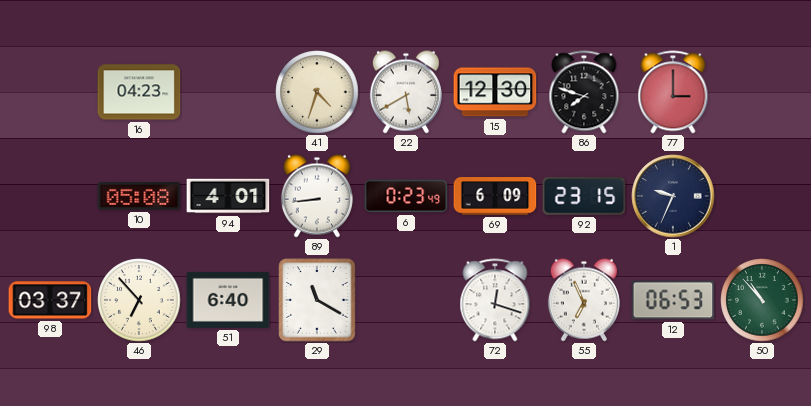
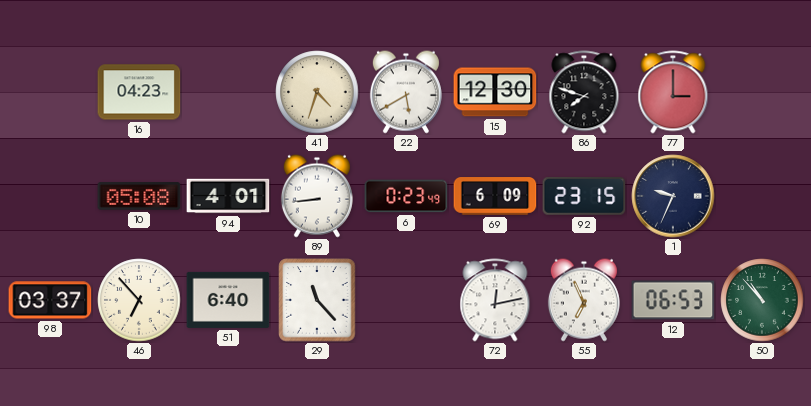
29: 11:20 -> 11:23
72: 12:18 -> 12:13
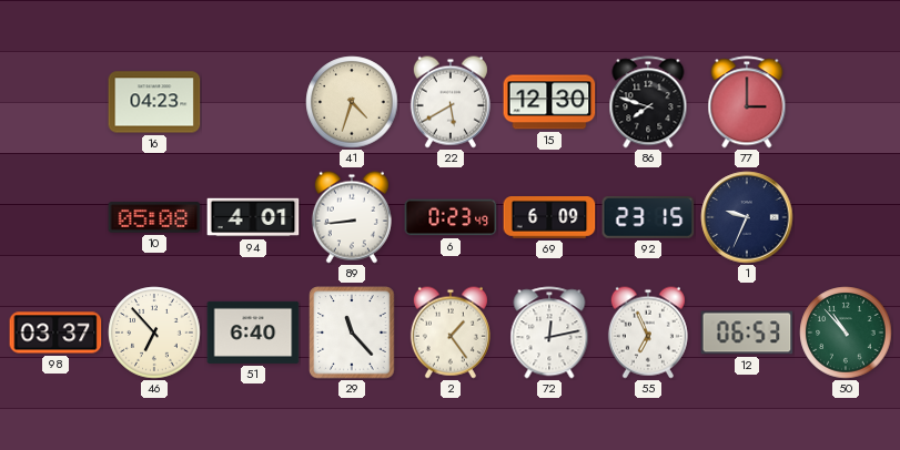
2: none -> 1:24
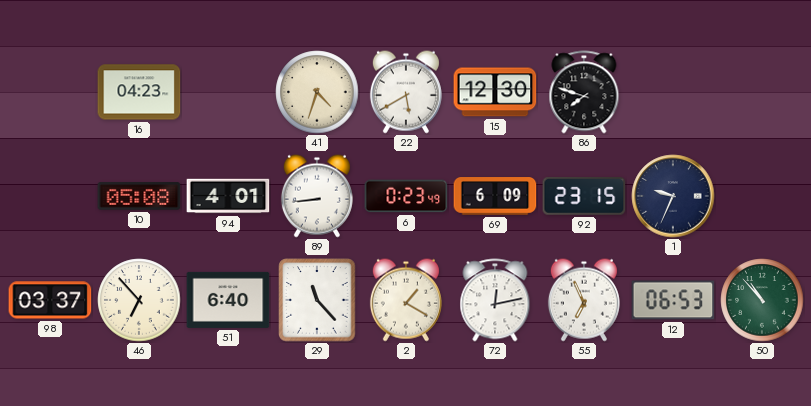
77: 3:00 -> none
2: 1:24 -> 1:20
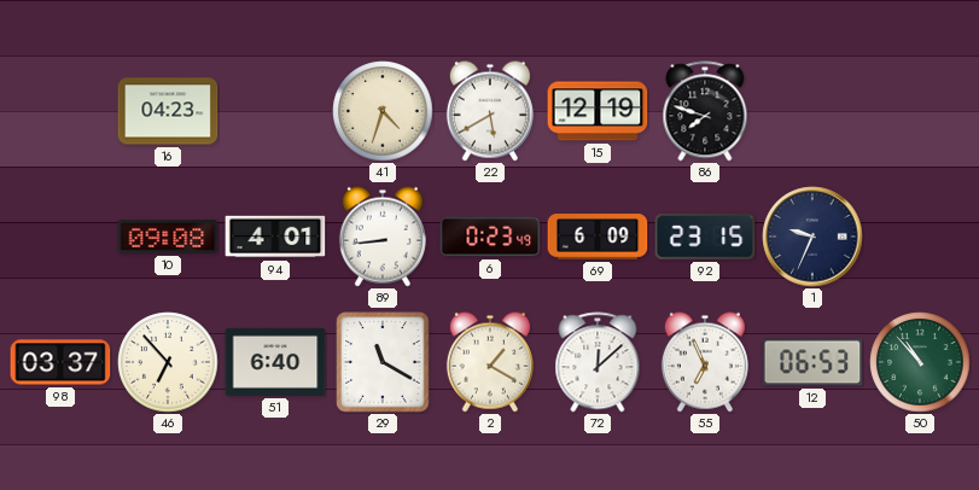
15: 12:30 -> 12:19
10: 05:08 -> 09:08
29: 11:23 -> 11:20
72: 12:13 -> 12:08
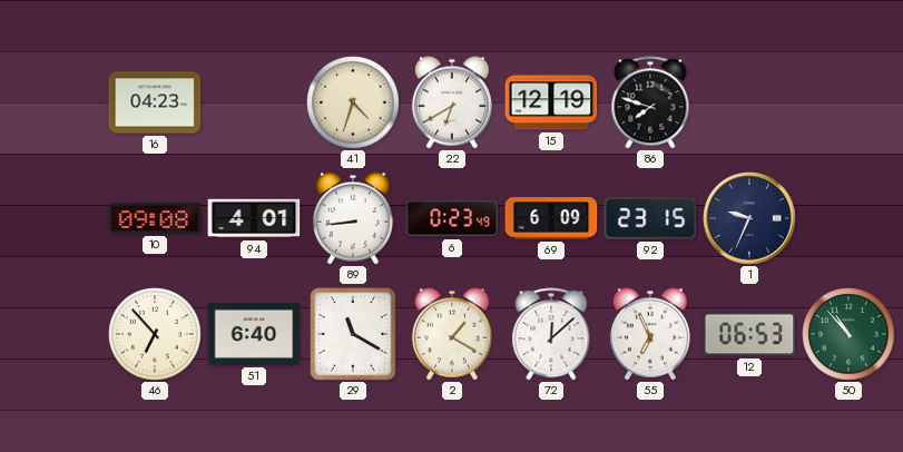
22: 5:40 -> 6:40
98: 03:37 -> none
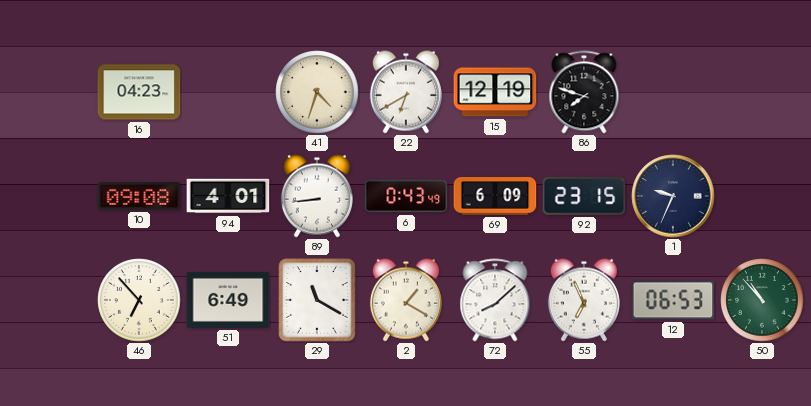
6: 0:23 -> 0:43
51: 6:40 -> 6:49
72: 12:08 -> 8:08
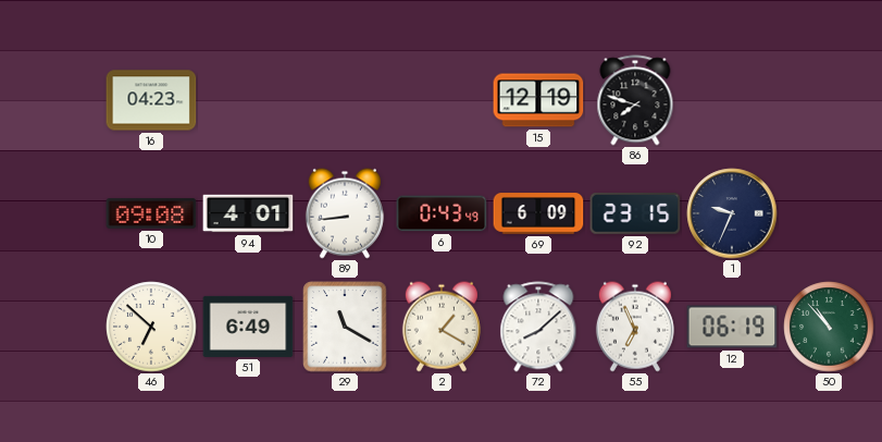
41: 4:33 -> none
22: 6:40 -> none
46: 6:53 -> 6:52
12: 06:53 -> 06:19
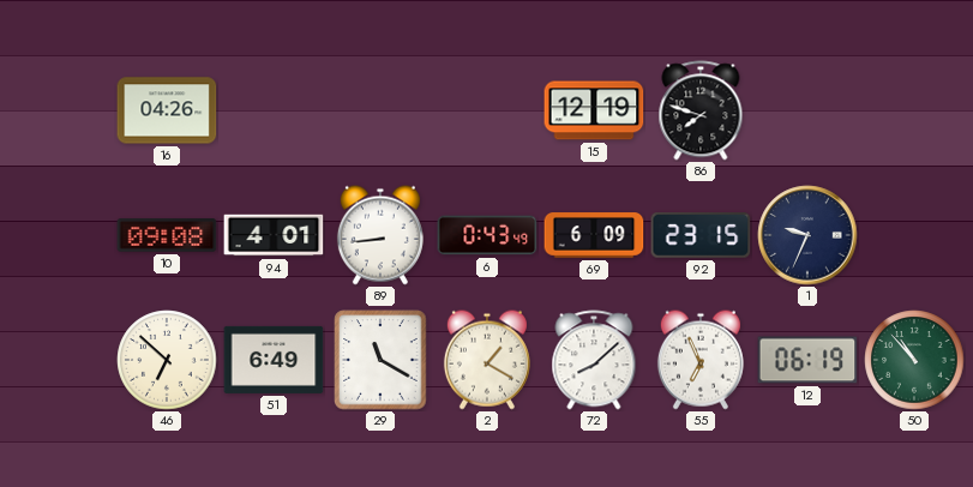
16: 04:23 -> 04:26
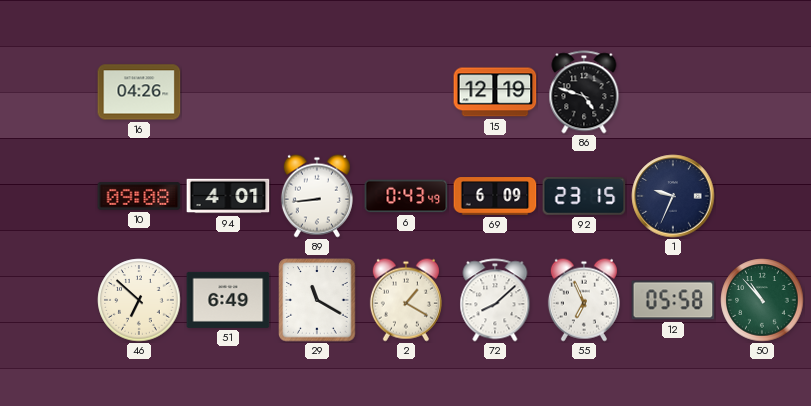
86: 7:48 -> 4:48
12: 06:19 -> 05:58
